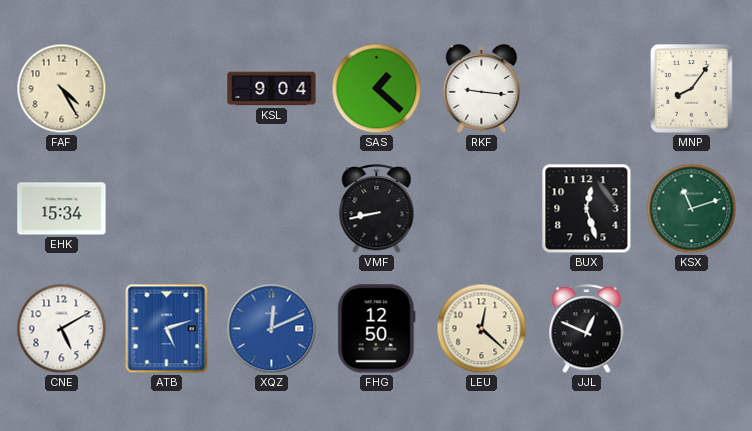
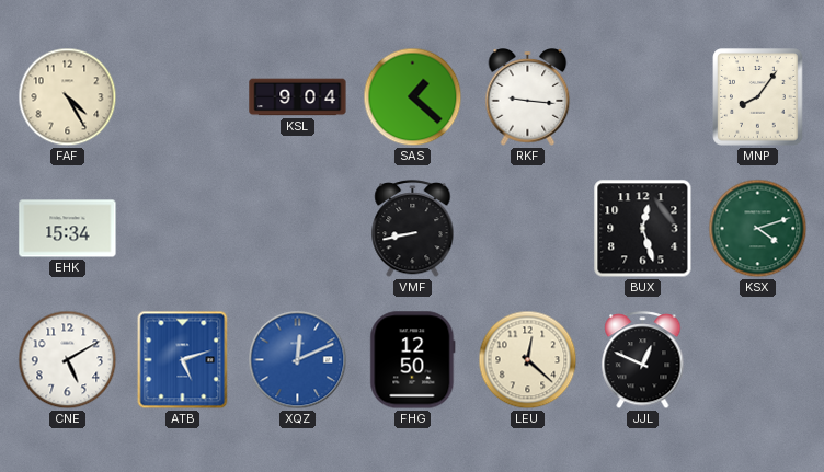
KSX: 11:12 -> 4:12
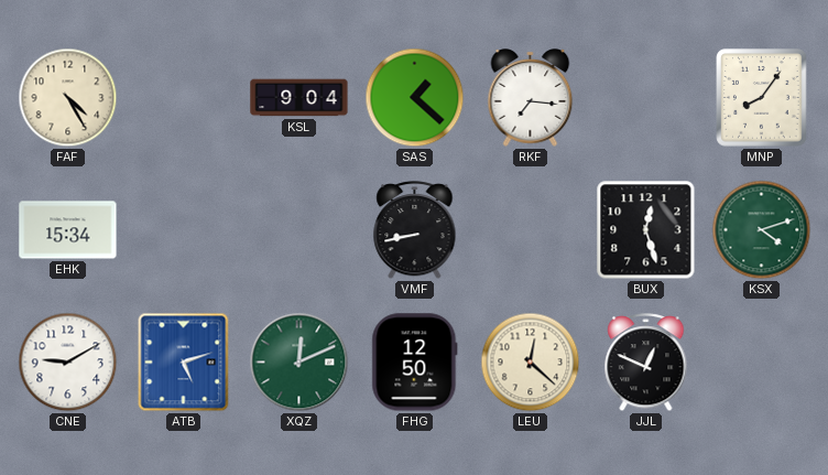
RKF: 9:16 -> 7:16
CNE: 5:10 -> 9:10
XQZ dial: blue -> green
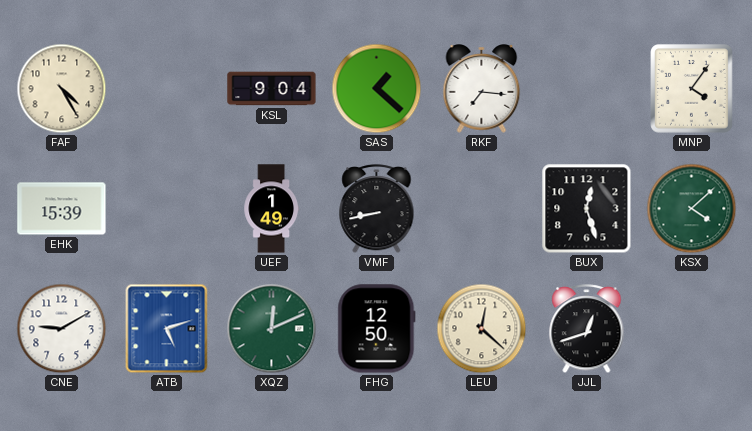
MNP: 8:06 -> 4:06
EHK: 15:34 -> 15:39
UEF: none -> 1:49
KSX: 4:12 -> 4:08
JJL: 12:49 -> 12:42
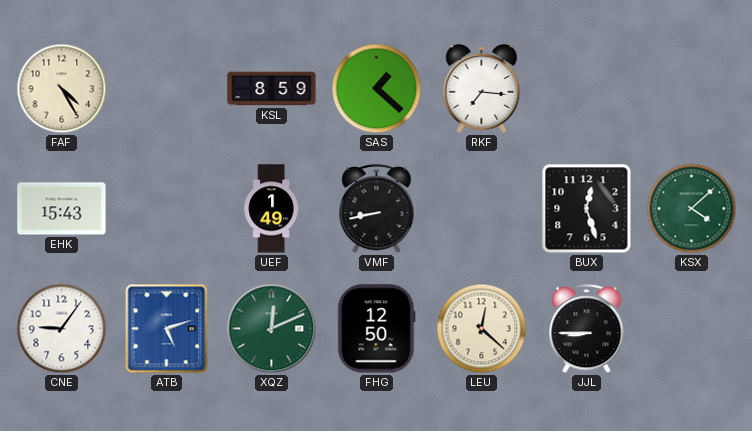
KSL: 9:04 -> 8:59
MNP: 4:06 -> none
EHK: 15:39 -> 15:43
CNE: 9:10 -> 9:06
JJL: 12:42 -> 8:45
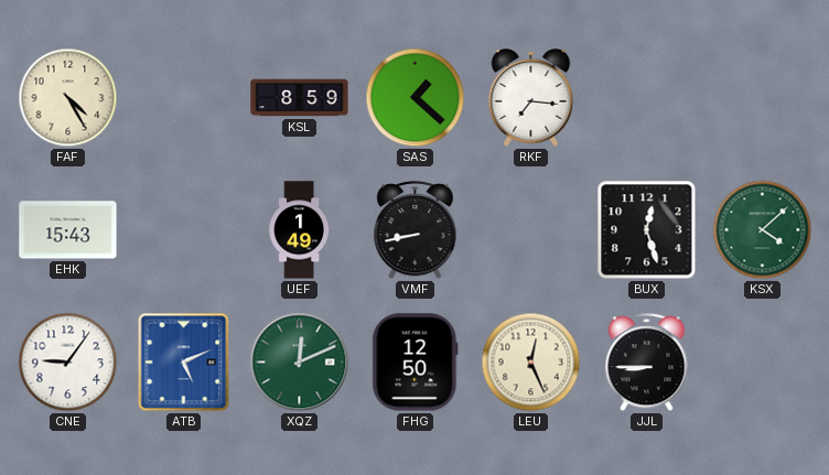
ATB: 5:12 -> 5:11
LEU: 12:22 -> 12:26
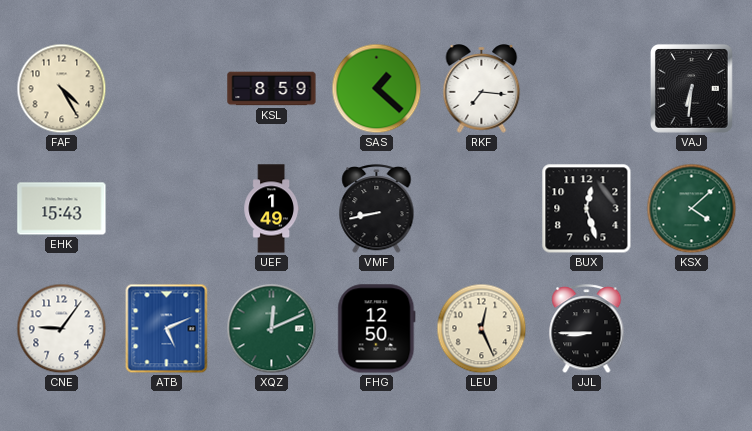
VAJ: none -> 6:31
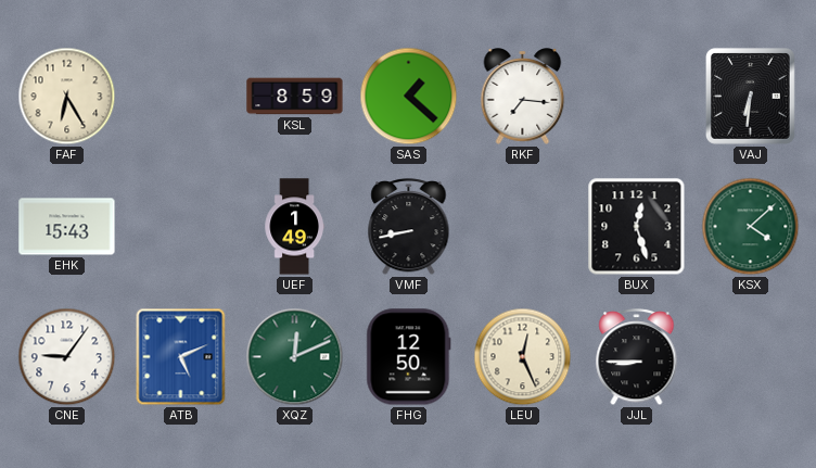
FAF: 4:25 -> 6:25
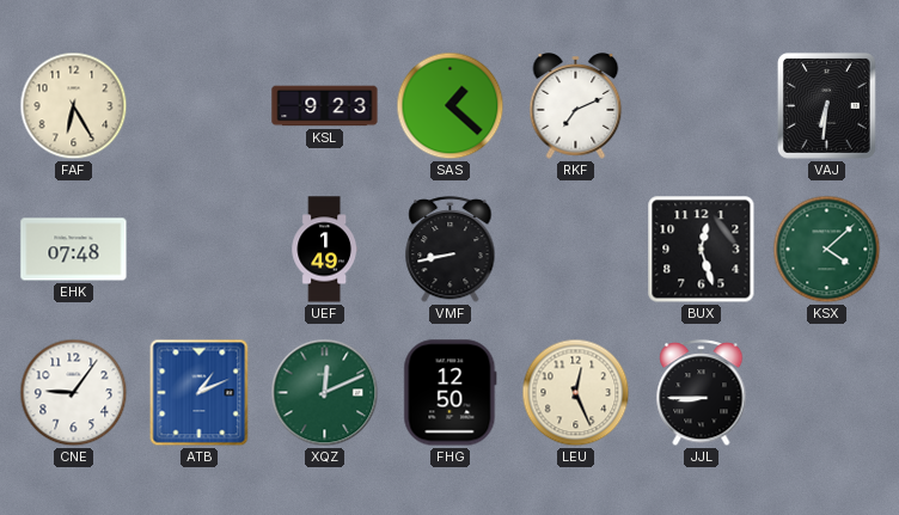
KSL: 8:59 -> 9:23
RKF: 7:16 -> 7:11
EHK: 15:43 -> 07:48
ATB: 5:11 -> 1:11
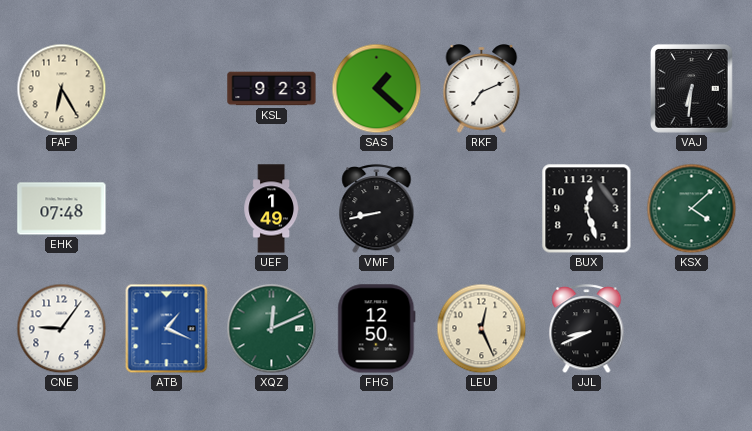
ATB: 1:11 -> 1:19
JJL: 8:45 -> 8:41
